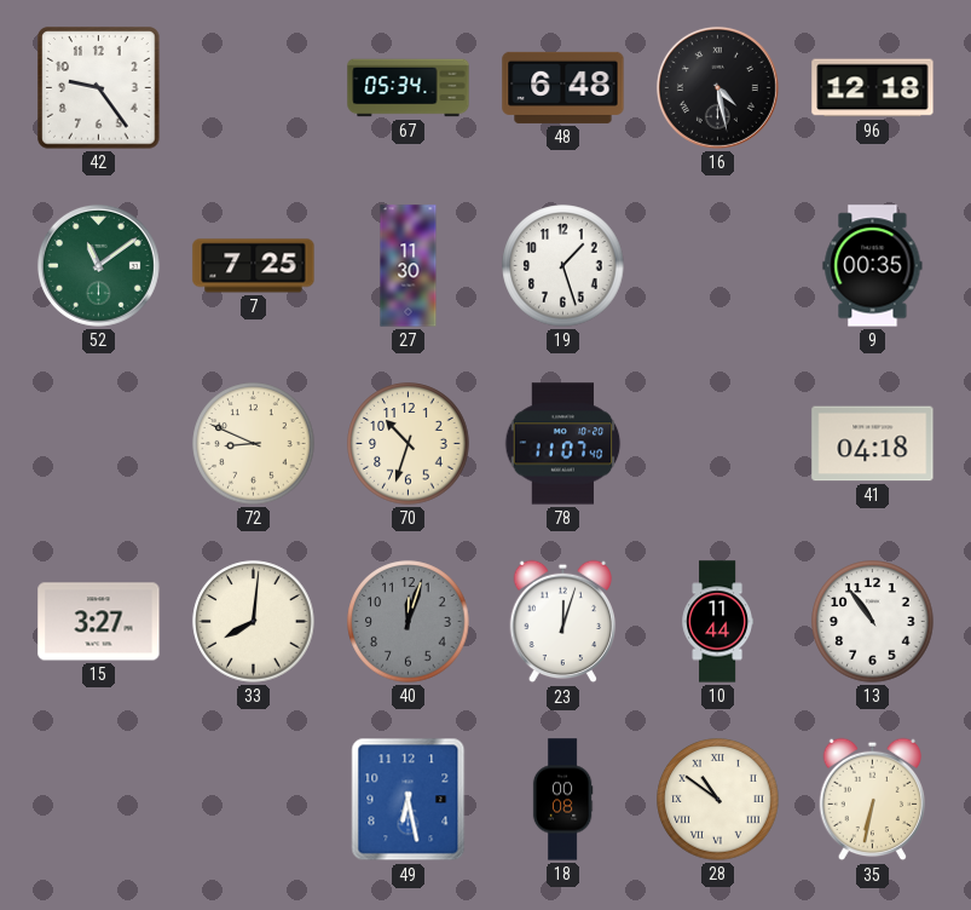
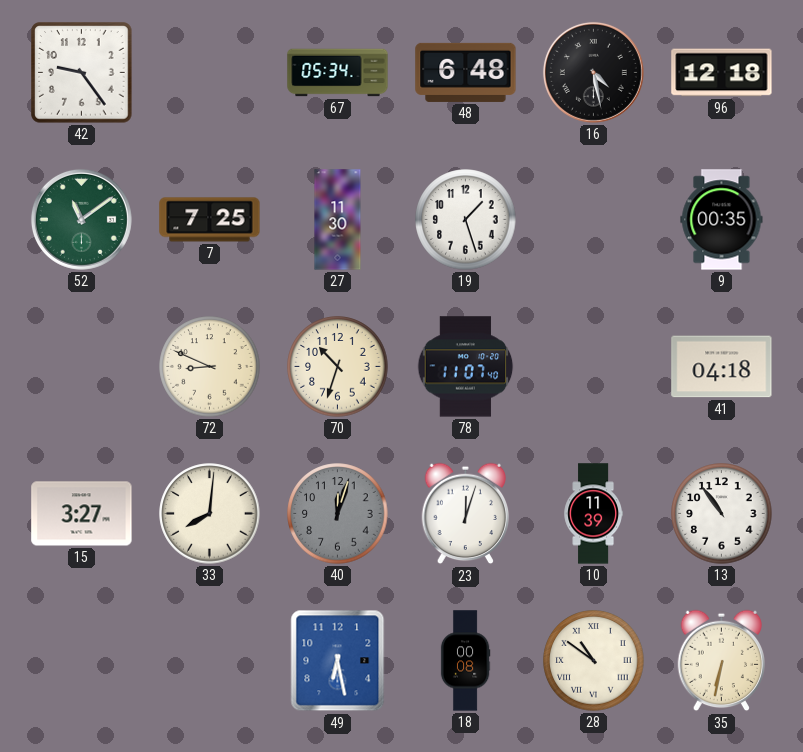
10: 11:44 -> 11:39
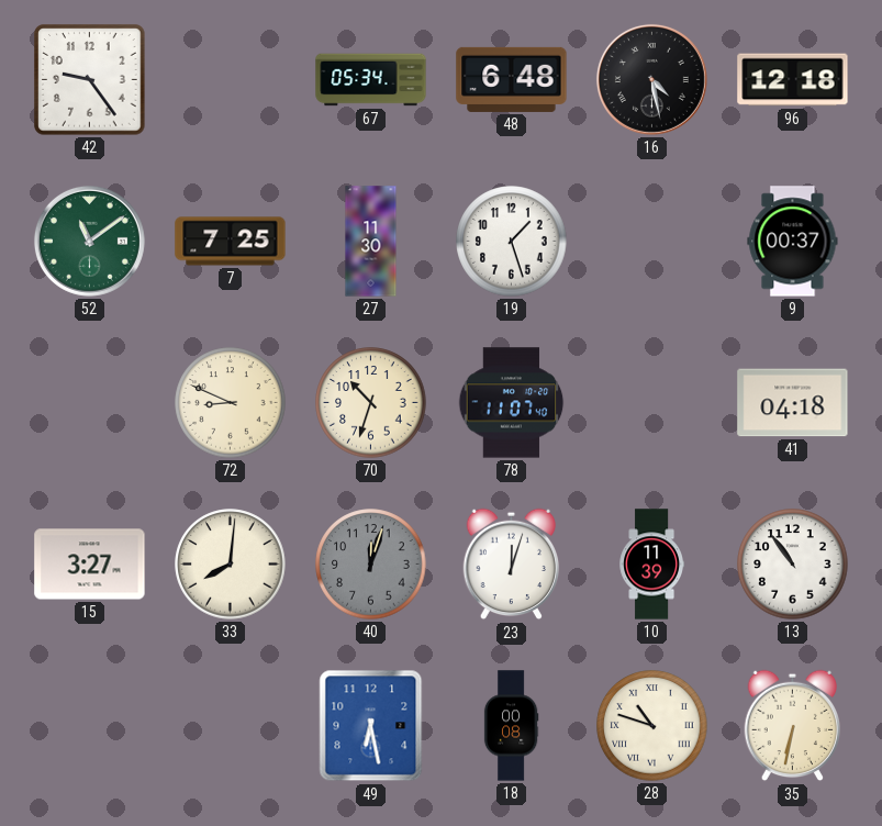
9: 00:35 -> 00:37
28: 10:51 -> 10:48
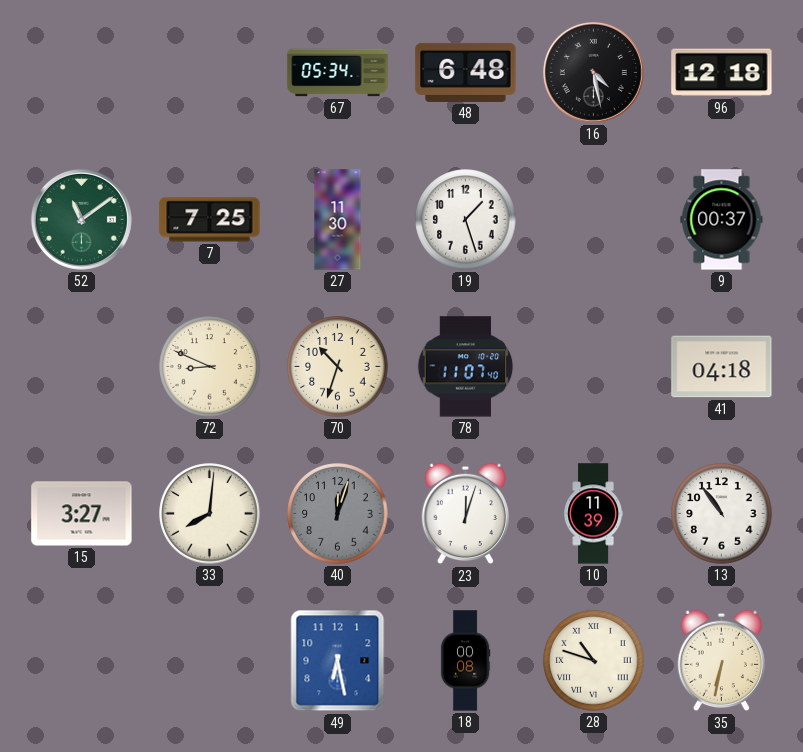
42: 9:24 -> none
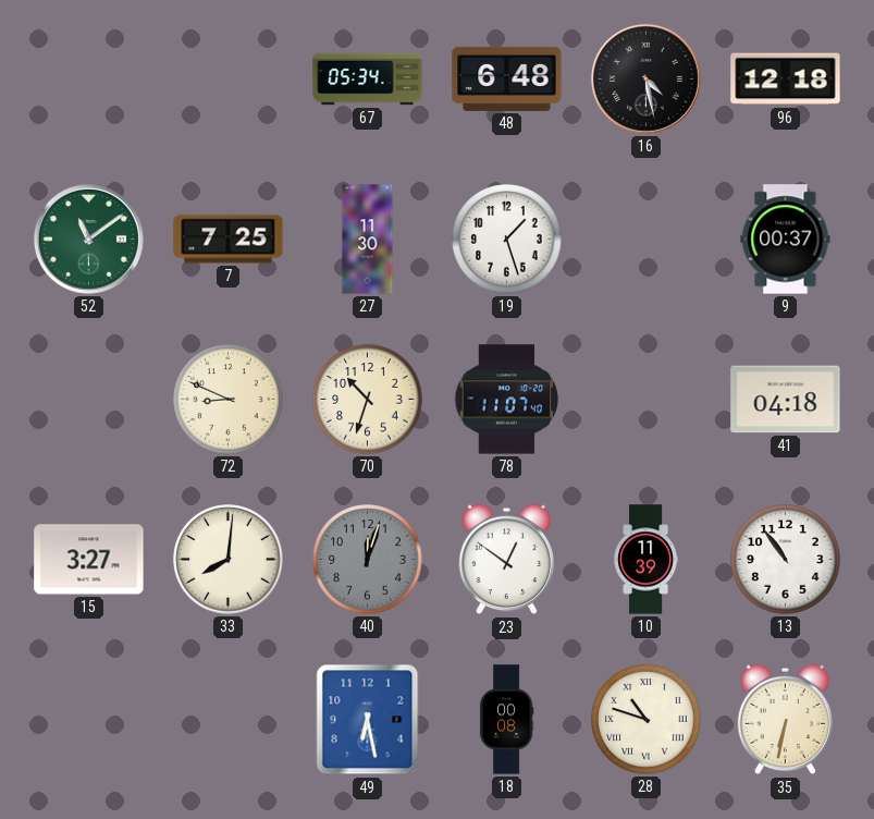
23: 12:03 -> 12:51
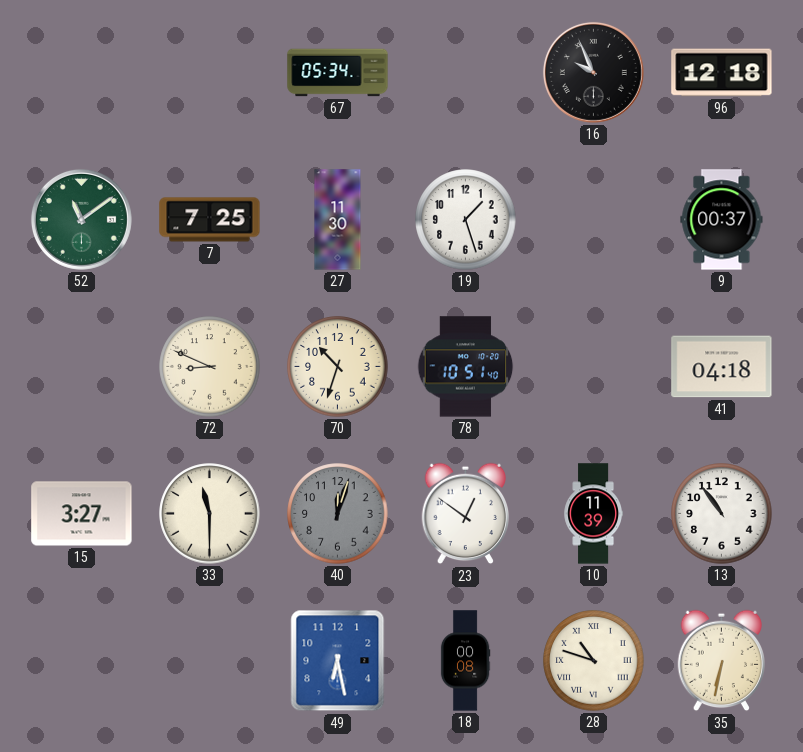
48: 6:48 -> none
16: 4:28 -> 9:56
78: 11:07 -> 10:51
33: 8:01 -> 11:30
